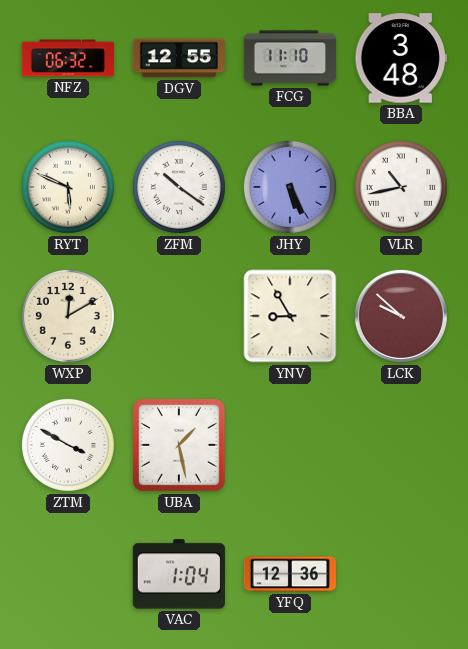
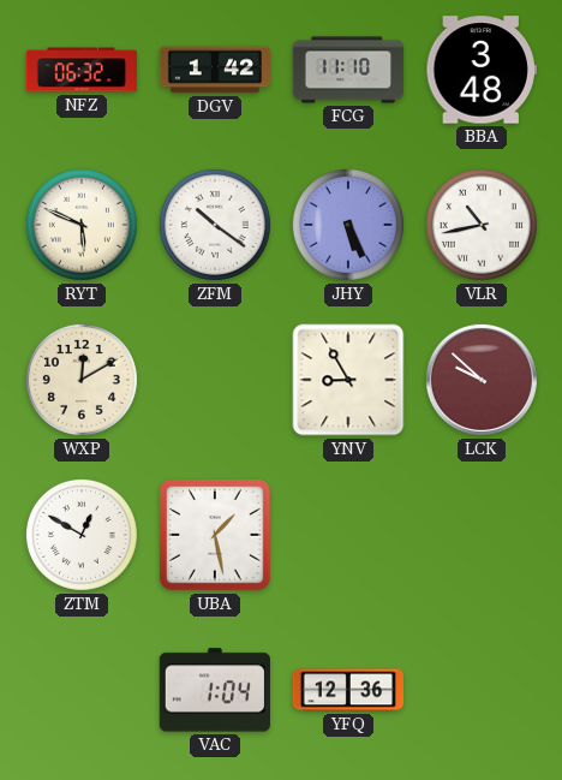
DGV: 12:55 -> 1:42
ZTM: 3:50 -> 12:50
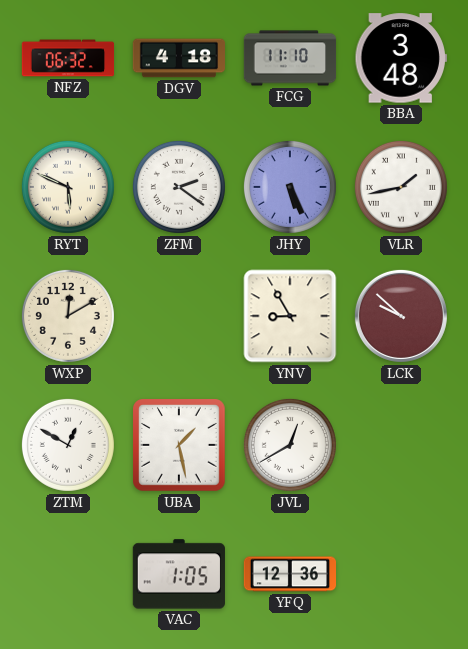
DGV: 1:42 -> 4:18
ZFM: 10:21 -> 2:21
VLR: 10:43 -> 1:43
JVL: none -> 12:40
VAC: 1:04 -> 1:05
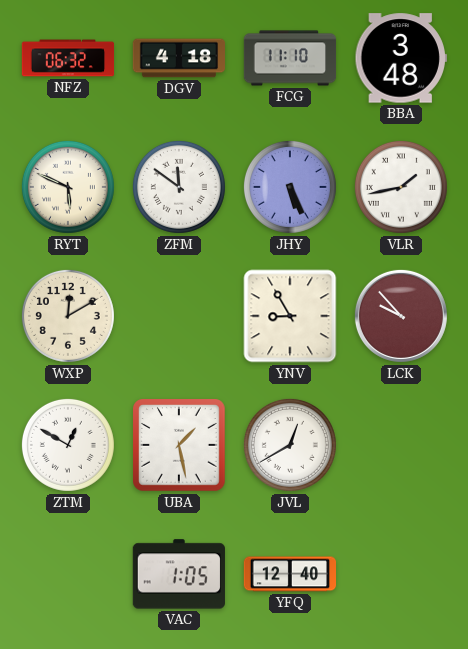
ZFM: 2:21 -> 11:51
LCK: 9:52 -> 9:53
YFQ: 12:36 -> 12:40
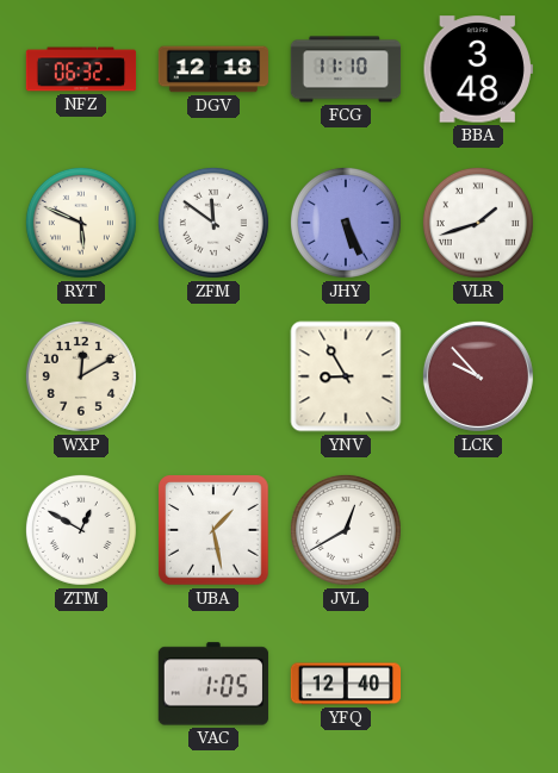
DGV: 4:18 -> 12:18
VLR: 1:43 -> 1:42
